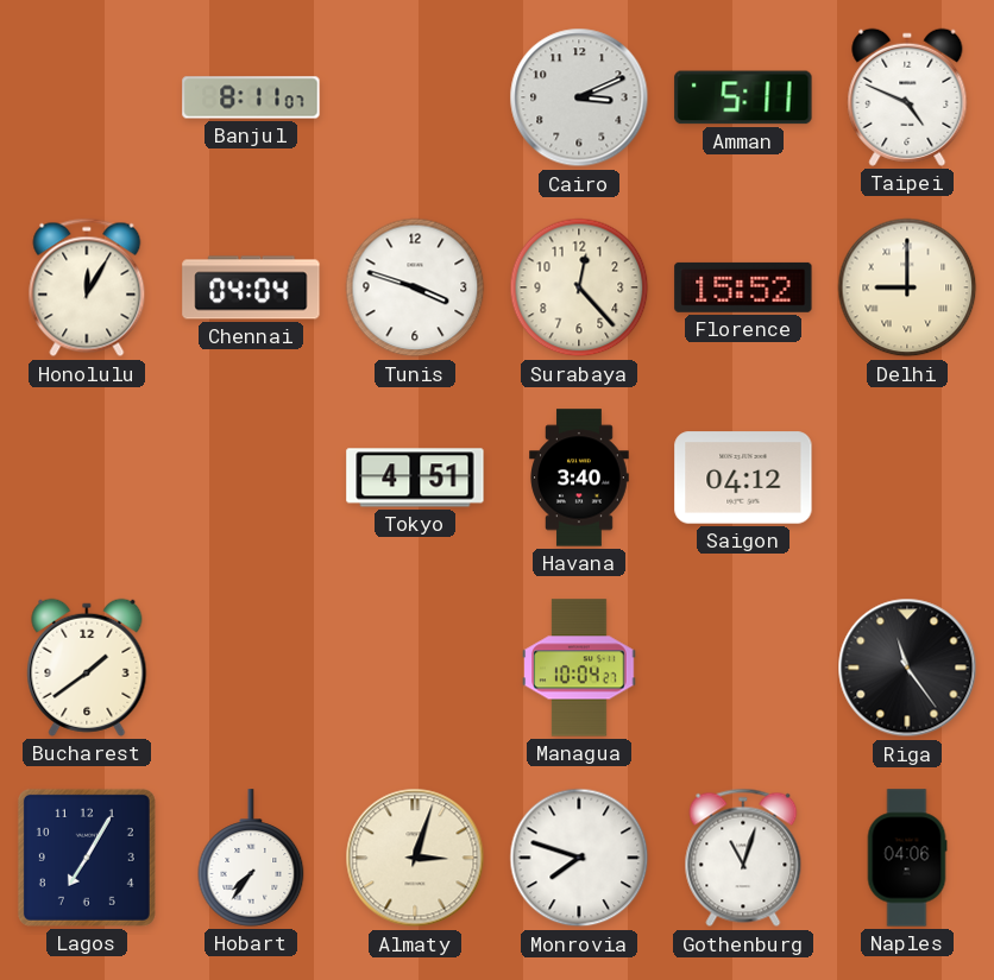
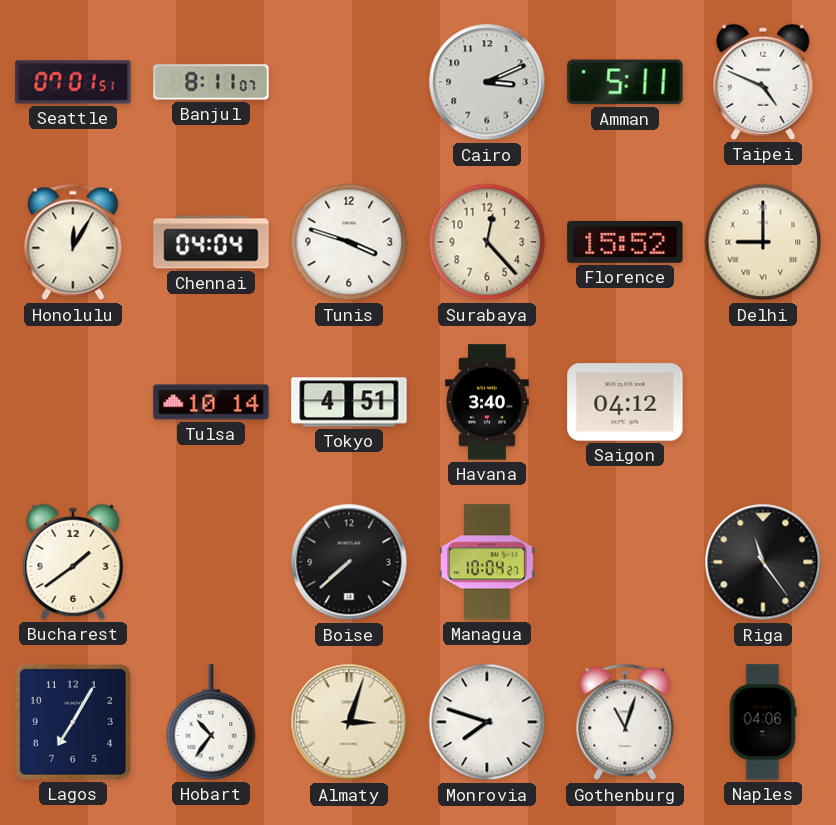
Seattle: none -> 07:01
Tulsa: none -> 10:14
Boise: none -> 7:38
Hobart: 7:36 -> 10:36
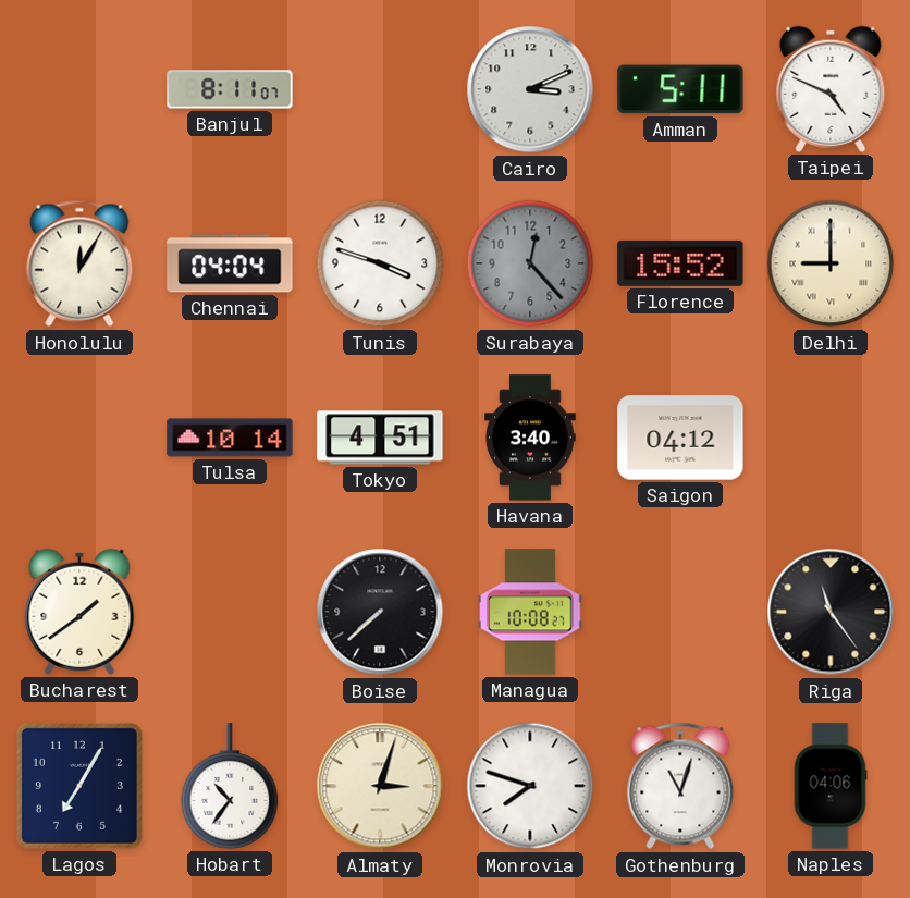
Seattle: 07:01 -> none
Surabaya dial: cream -> grey
Managua: 10:04 -> 10:08
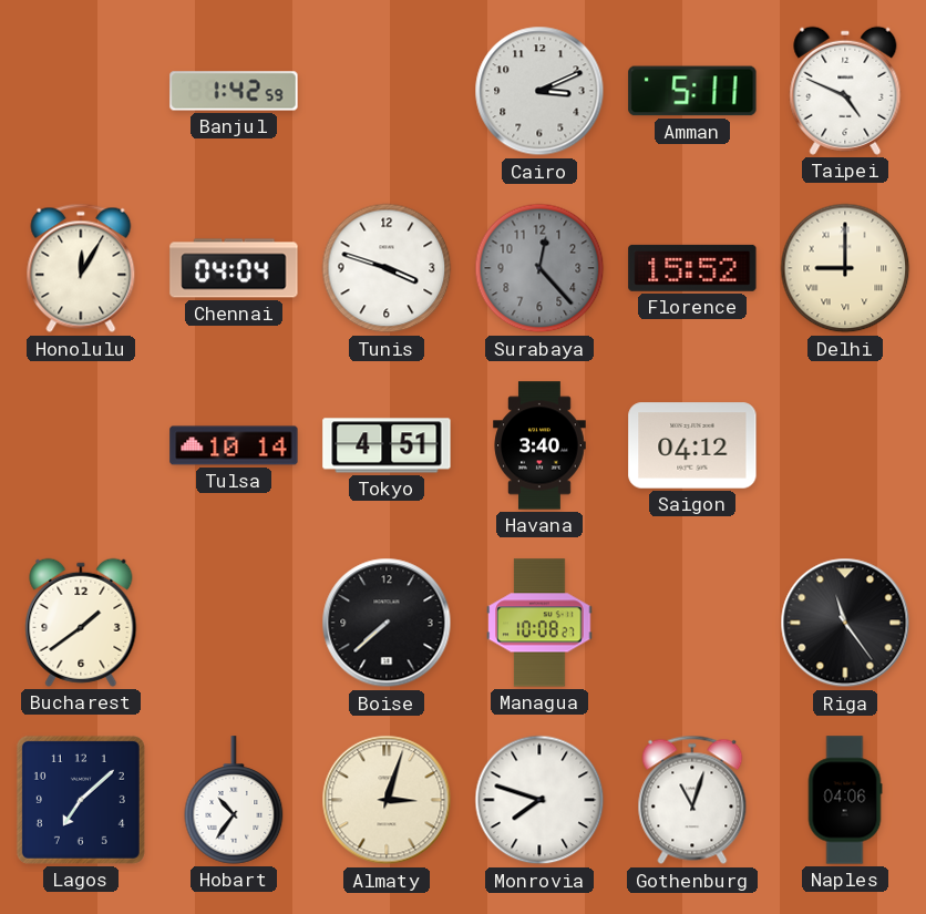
Banjul: 8:11 -> 1:42
Lagos: 7:05 -> 7:08
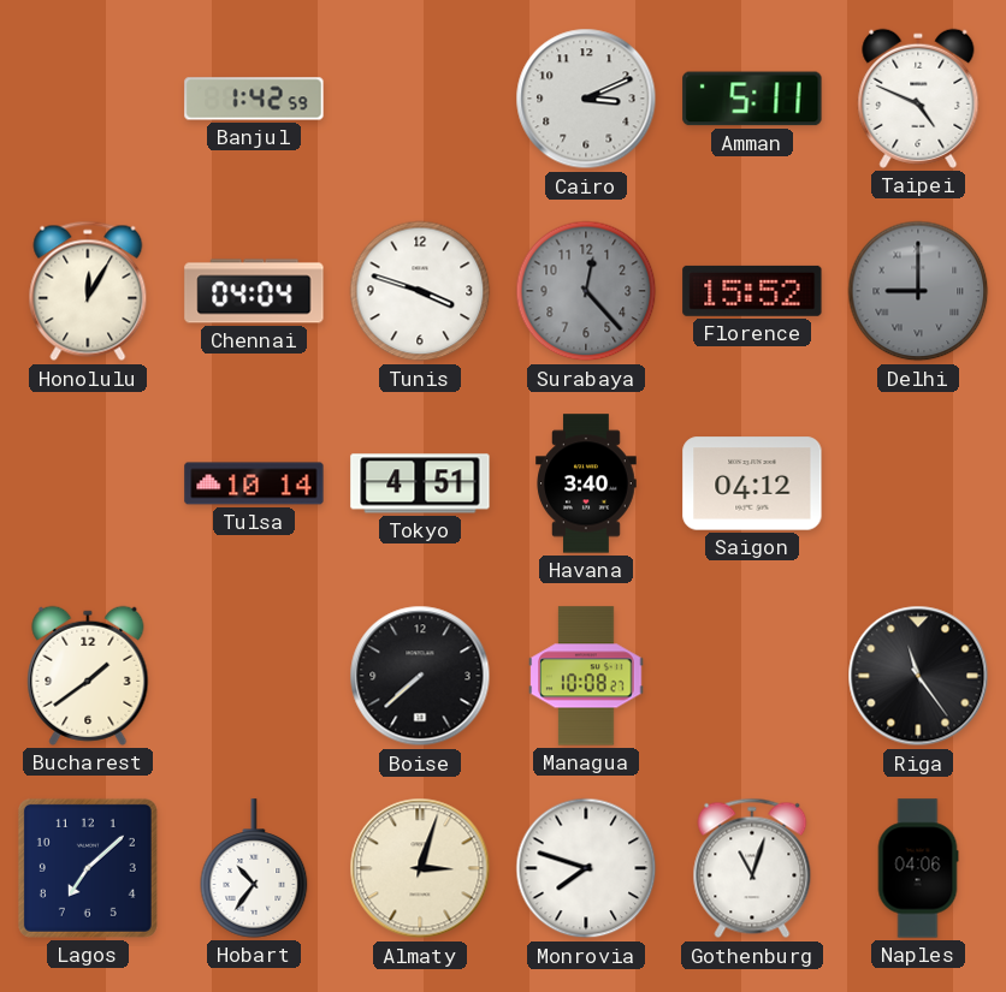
Delhi dial: cream -> grey
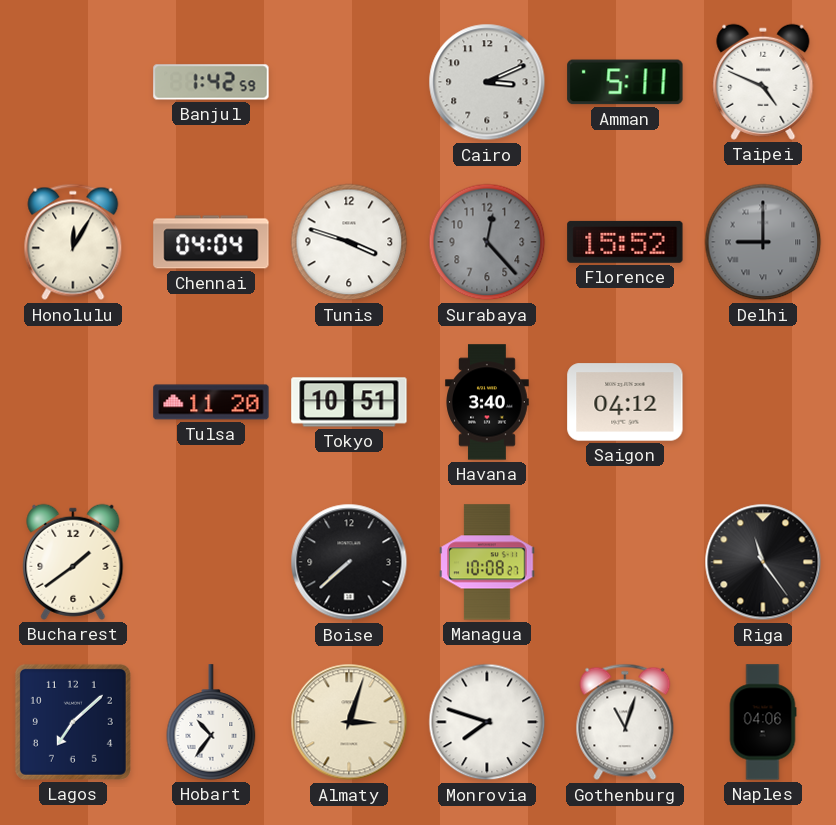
Tulsa: 10:14 -> 11:20
Tokyo: 4:51 -> 10:51
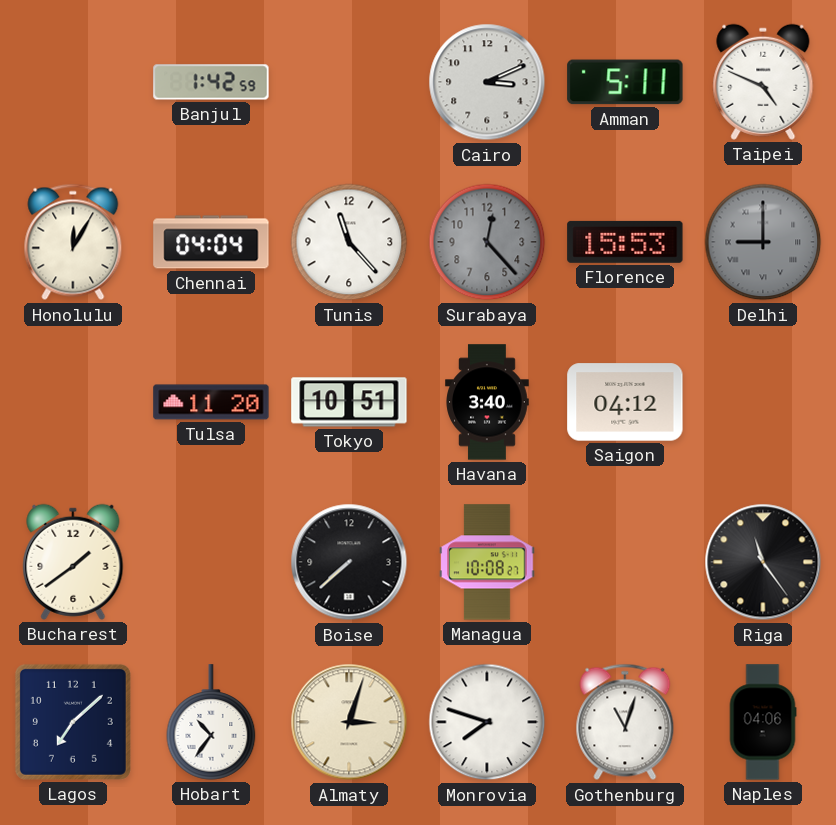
Tunis: 3:48 -> 11:23
Florence: 15:52 -> 15:53
